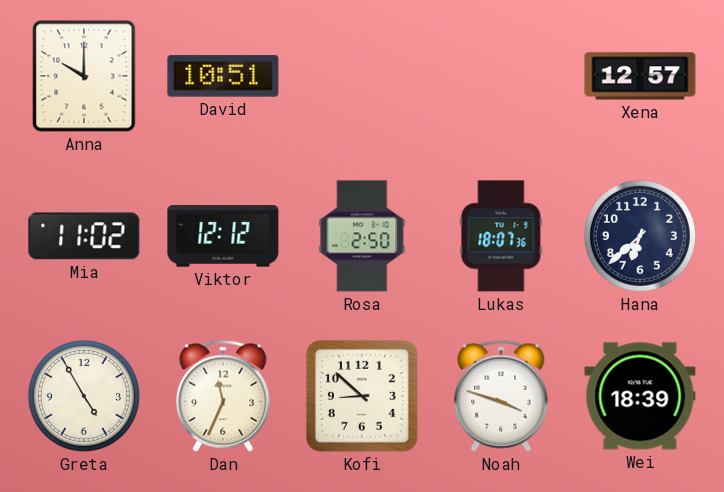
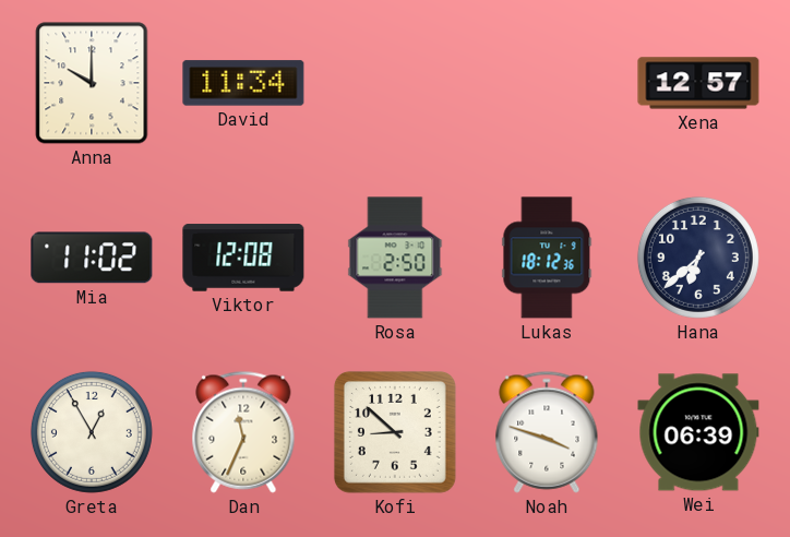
David: 10:51 -> 11:34
Viktor: 12:12 -> 12:08
Lukas: 18:07 -> 18:12
Greta: 4:55 -> 12:55
Wei: 18:39 -> 06:39
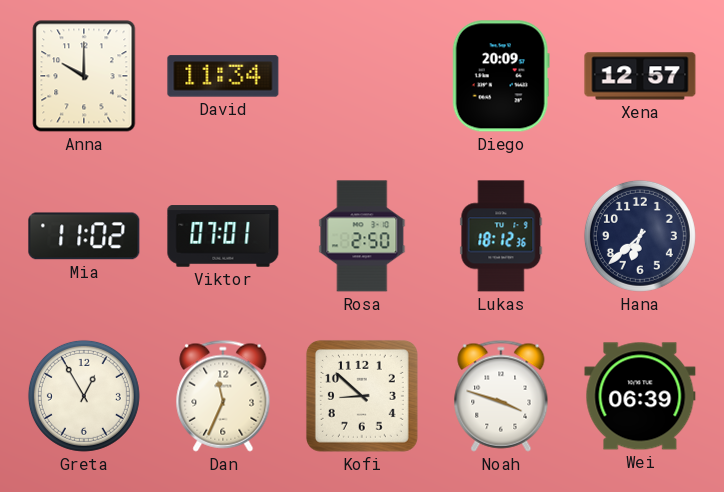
Diego: none -> 20:09
Viktor: 12:08 -> 07:01
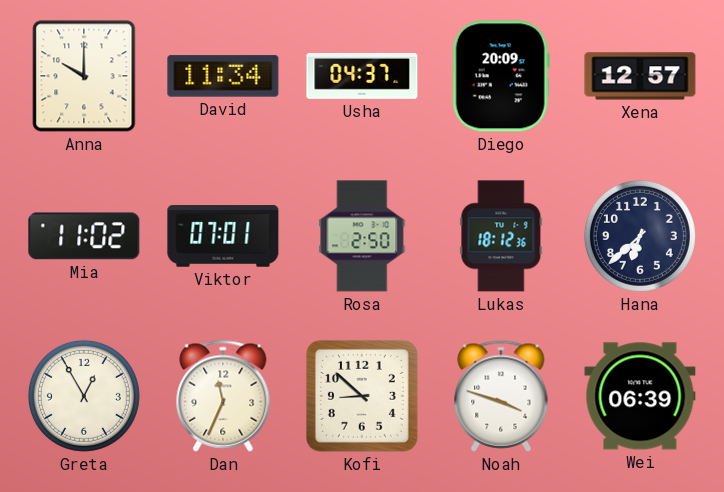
Usha: none -> 04:37
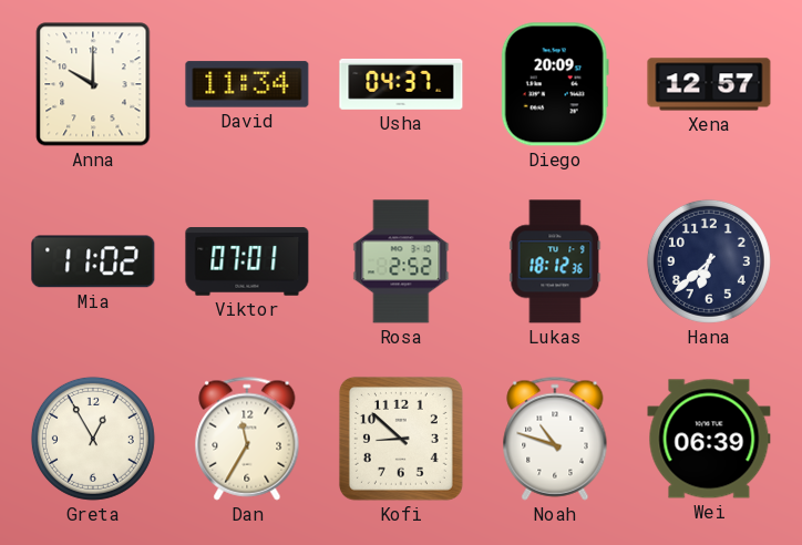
Rosa: 2:50 -> 2:52
Dan: 11:34 -> 11:35
Noah: 3:48 -> 10:48
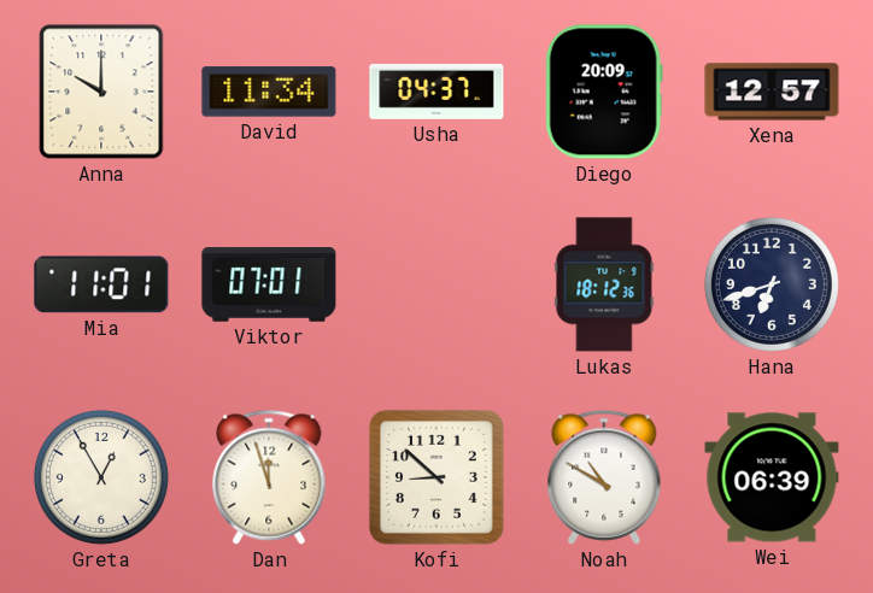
Mia: 11:02 -> 11:01
Rosa: 2:52 -> none
Hana: 6:38 -> 6:42
Dan: 11:35 -> 11:57
Noah: 10:48 -> 10:50
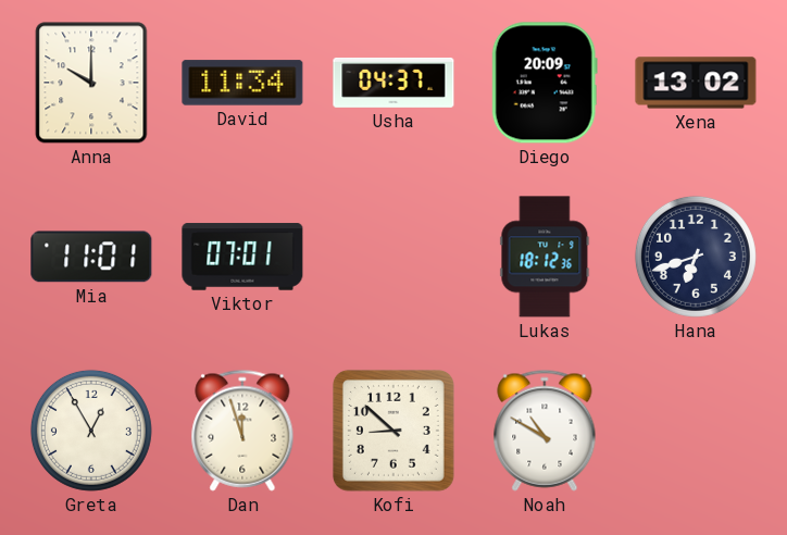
Xena: 12:57 -> 13:02
Wei: 06:39 -> none
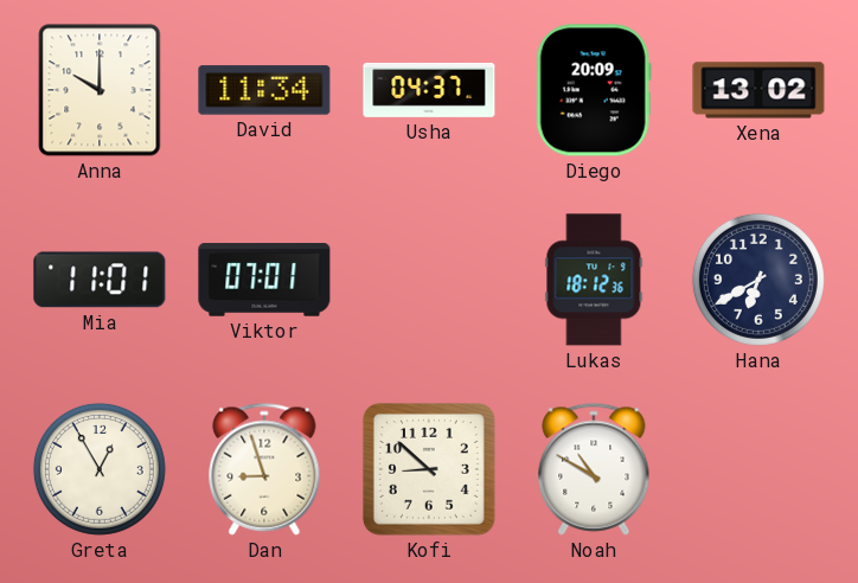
Hana: 6:42 -> 6:40
Dan: 11:57 -> 8:57
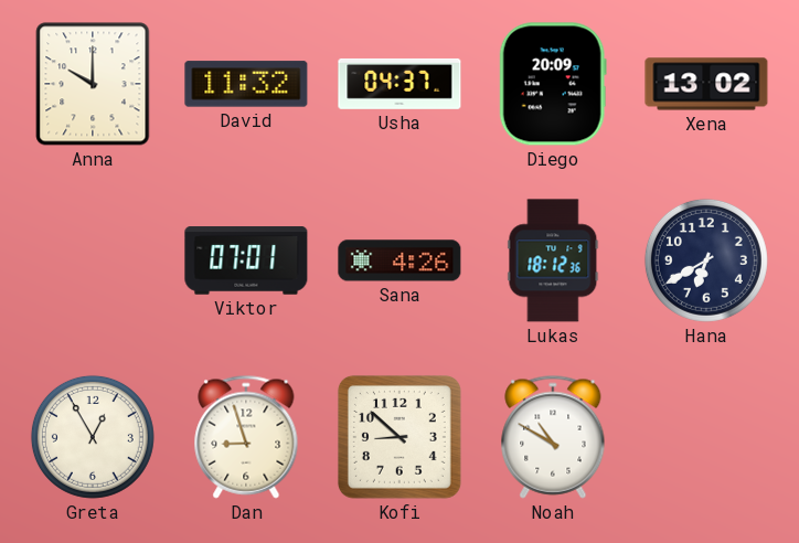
David: 11:34 -> 11:32
Mia: 11:01 -> none
Sana: none -> 4:26
